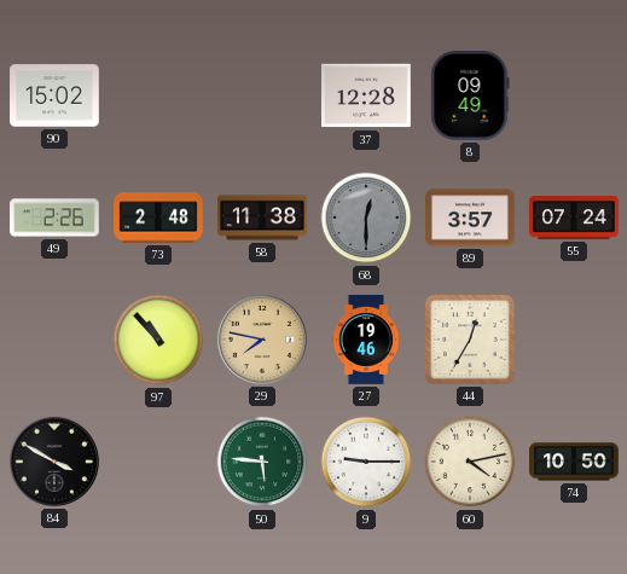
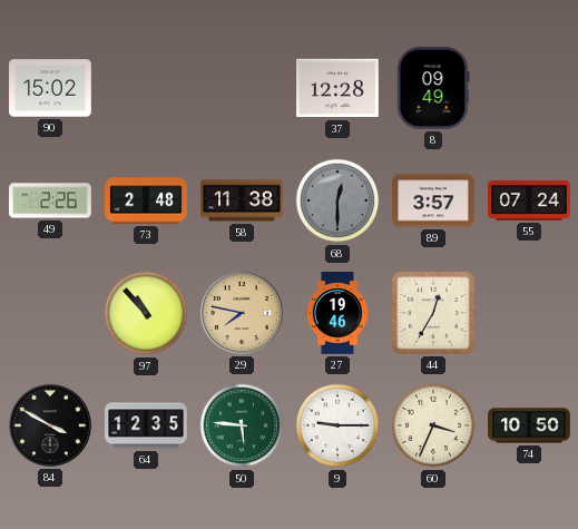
64: none -> 12:35
60: 4:13 -> 3:34
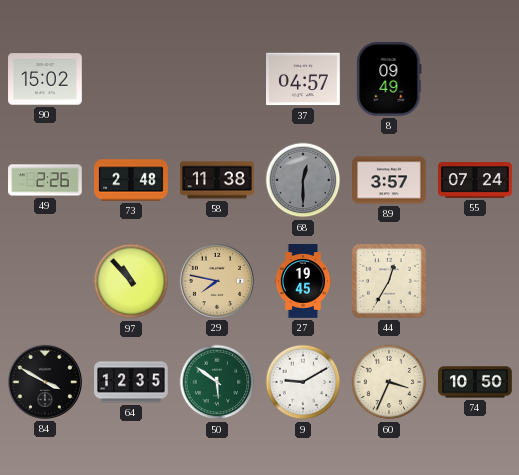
37: 12:28 -> 04:57
27: 19:46 -> 19:45
50: 5:46 -> 5:51
9: 9:15 -> 9:10
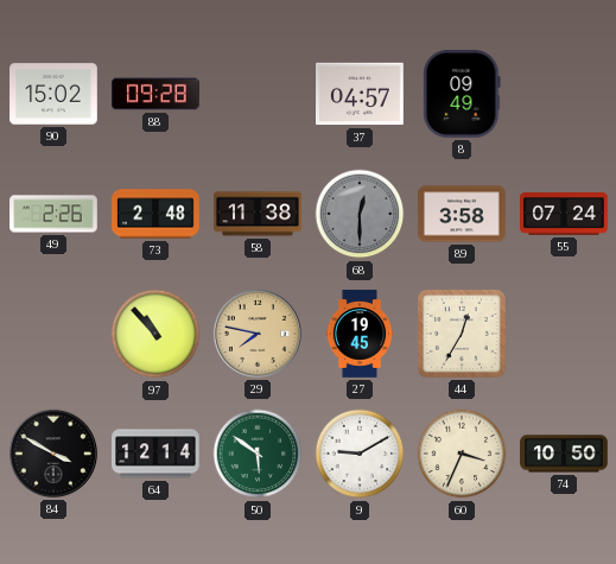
88: none -> 09:28
89: 3:57 -> 3:58
64: 12:35 -> 12:14
